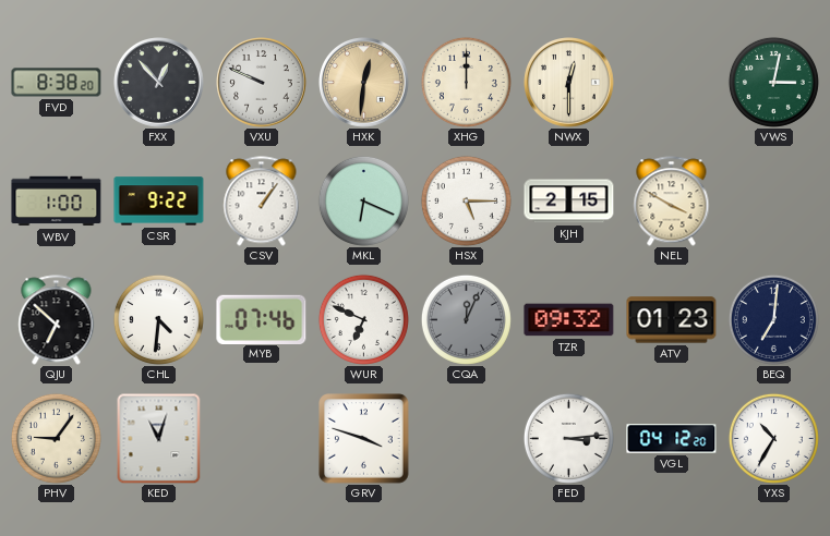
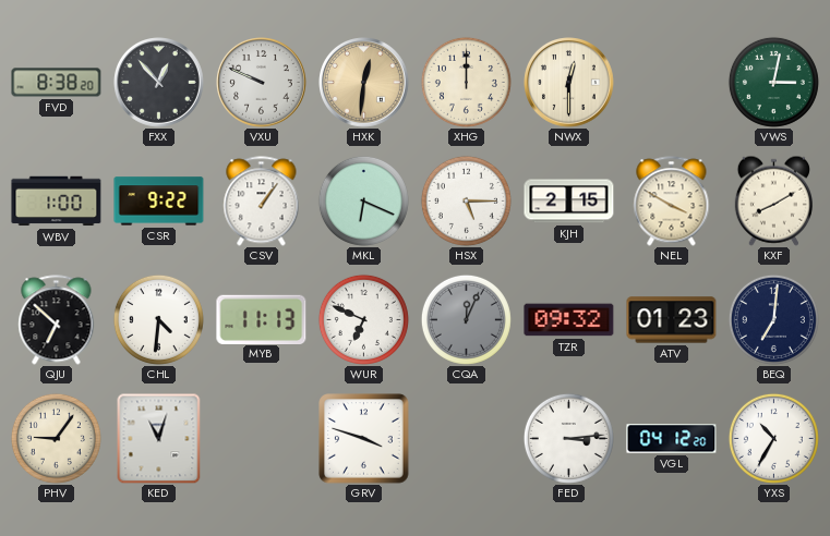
KXF: none -> 8:10
MYB: 07:46 -> 11:13
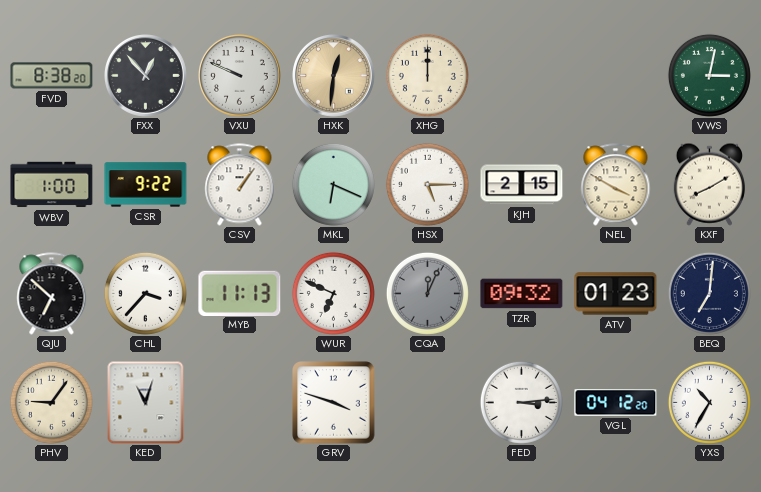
NWX: 12:30 -> none
CHL: 4:31 -> 3:37
